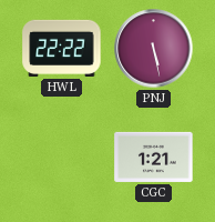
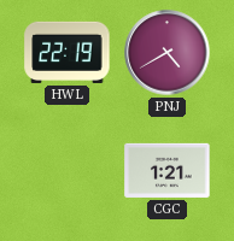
HWL: 22:22 -> 22:19
PNJ: 5:28 -> 4:40
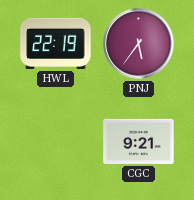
PNJ: 4:40 -> 5:36
CGC: 1:21 -> 9:21
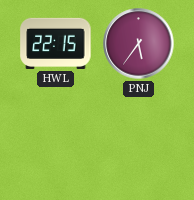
HWL: 22:19 -> 22:15
CGC: 9:21 -> none
